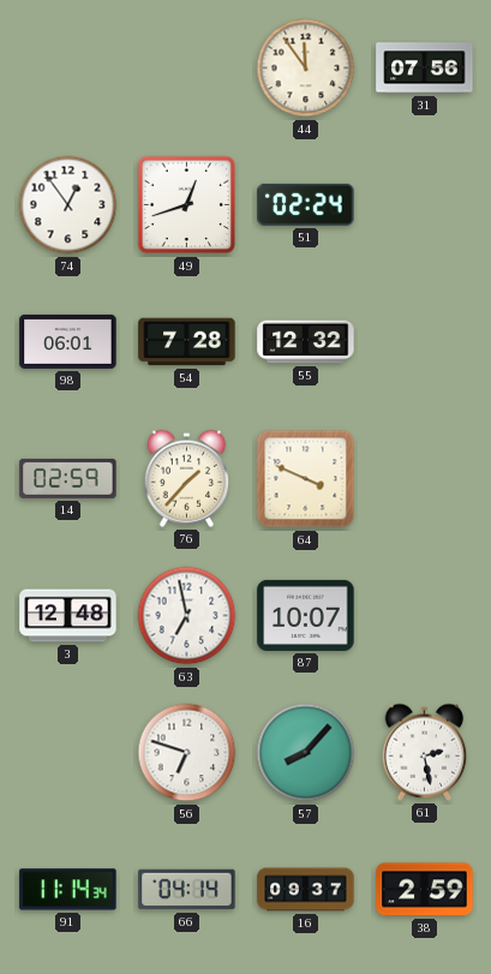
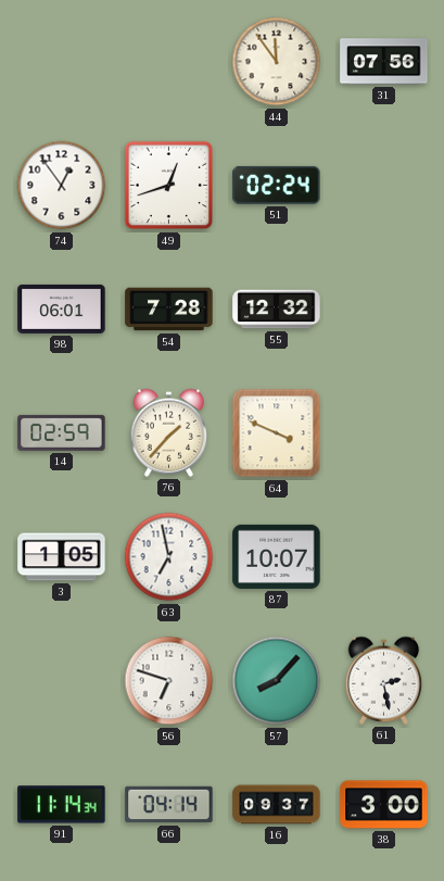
3: 12:48 -> 1:05
38: 2:59 -> 3:00
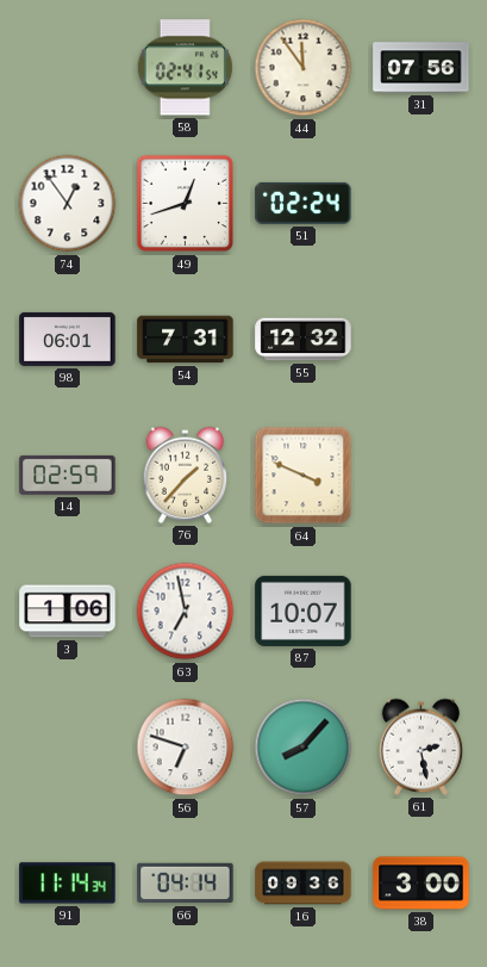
58: none -> 02:41
54: 7:28 -> 7:31
3: 1:05 -> 1:06
16: 09:37 -> 09:36
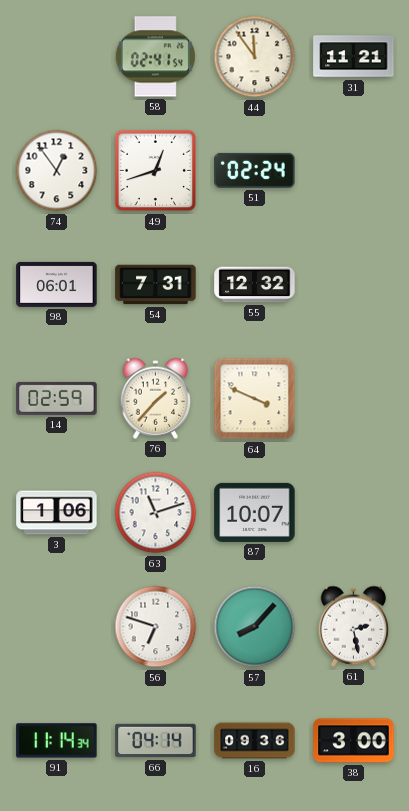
31: 07:56 -> 11:21
63: 6:58 -> 11:12
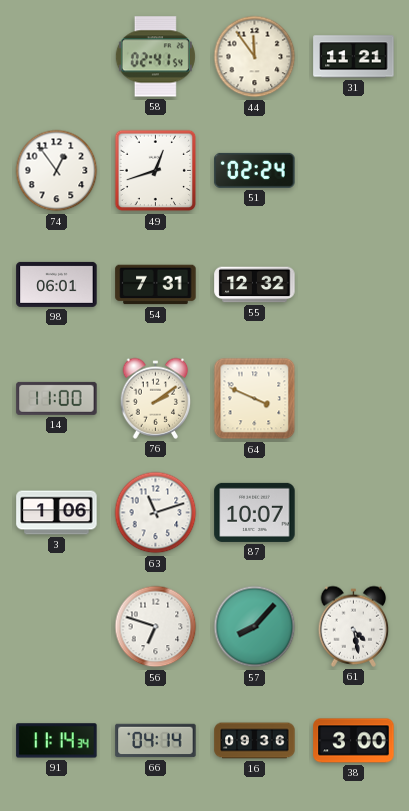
14: 02:59 -> 11:00
76: 1:37 -> 2:09
61: 2:28 -> 4:28
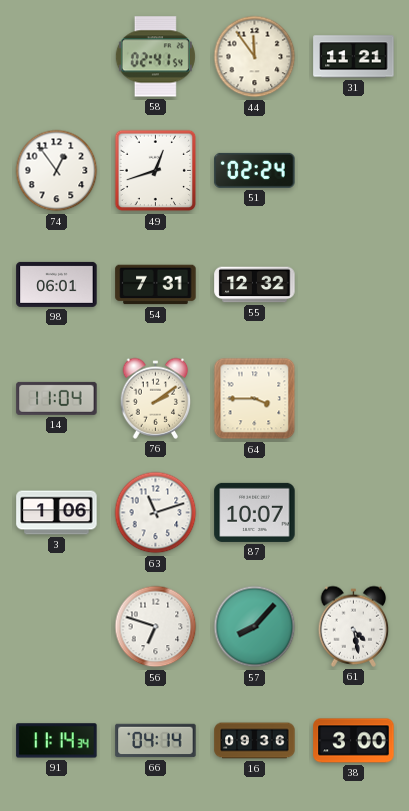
14: 11:00 -> 11:04
64: 3:49 -> 3:45
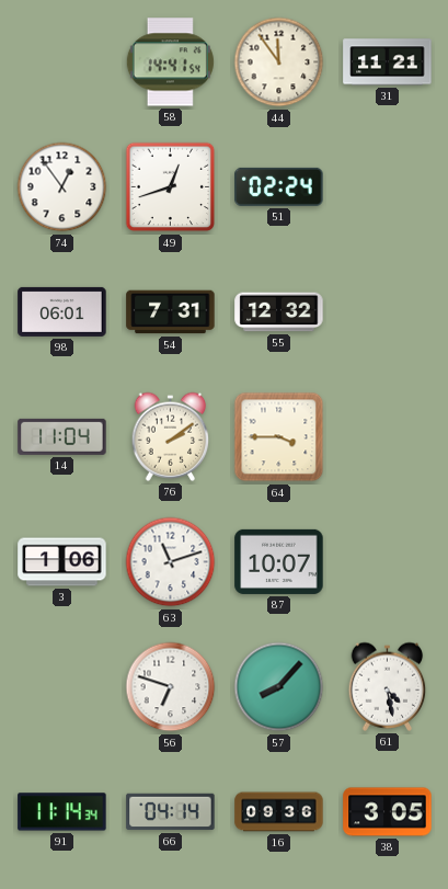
58: 02:41 -> 14:41
38: 3:00 -> 3:05
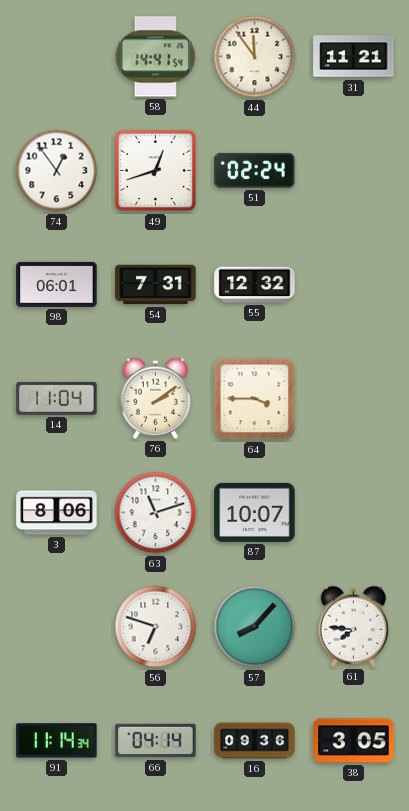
3: 1:06 -> 8:06
61: 4:28 -> 7:46
